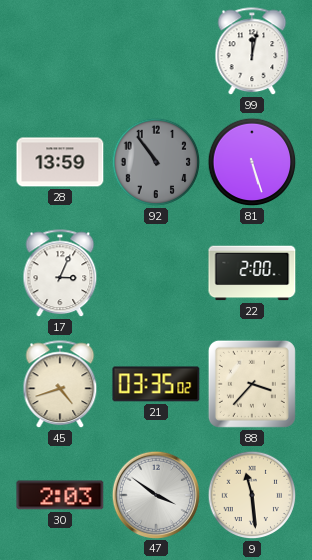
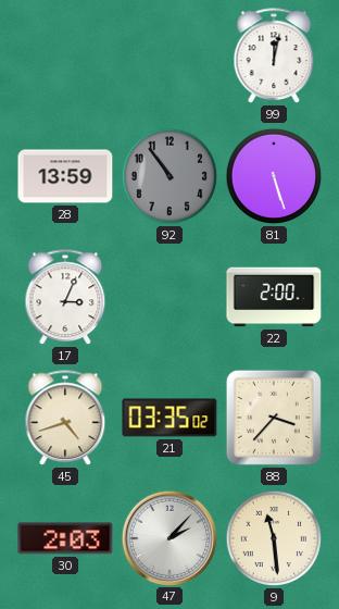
47: 3:51 -> 2:07
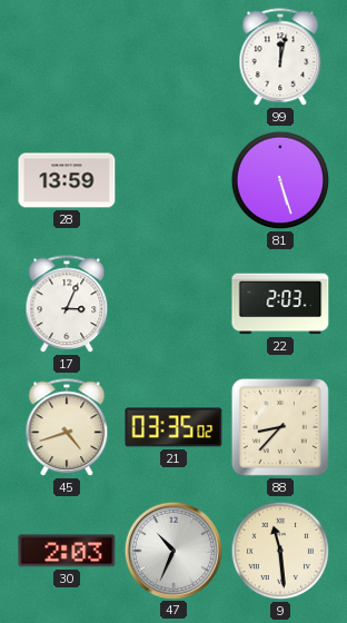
92: 10:54 -> none
22: 2:00 -> 2:03
88: 3:37 -> 8:37
47: 2:07 -> 10:34
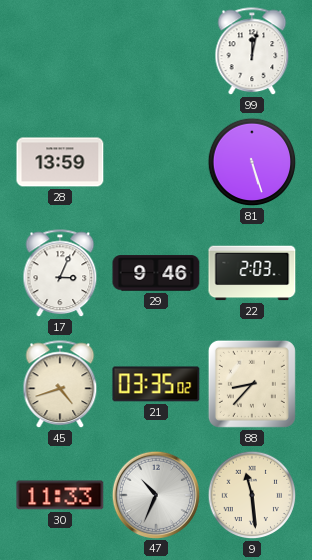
29: none -> 9:46
30: 2:03 -> 11:33
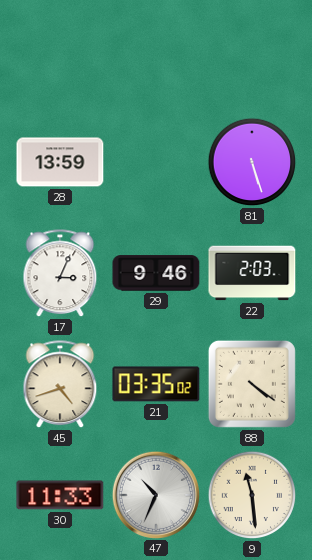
99: 12:02 -> none
88: 8:37 -> 4:21
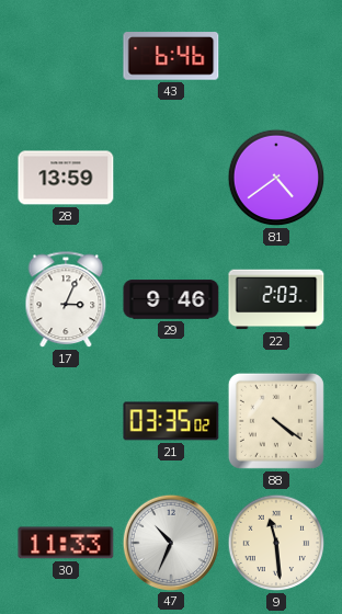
43: none -> 6:46
81: 5:27 -> 4:39
45: 4:42 -> none
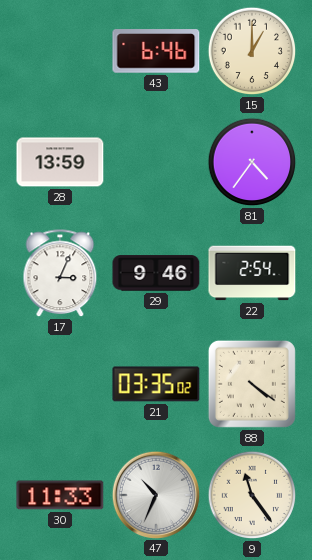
15: none -> 1:00
81: 4:39 -> 4:36
22: 2:03 -> 2:54
9: 11:29 -> 11:24
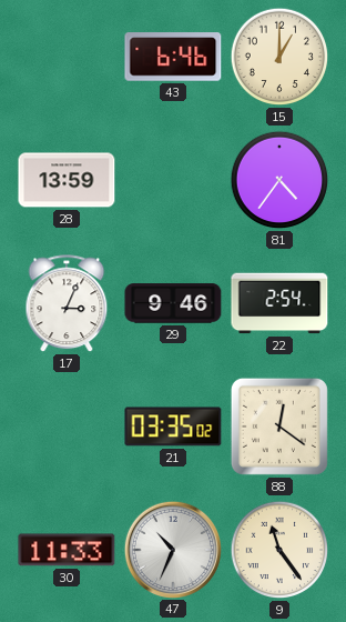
88: 4:21 -> 12:21
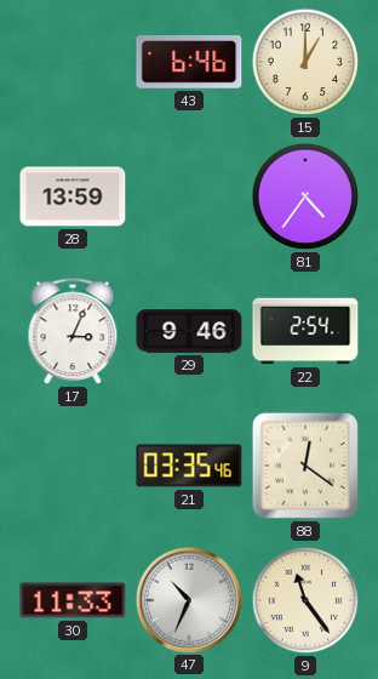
21: 03:35:02 -> 03:35:46
